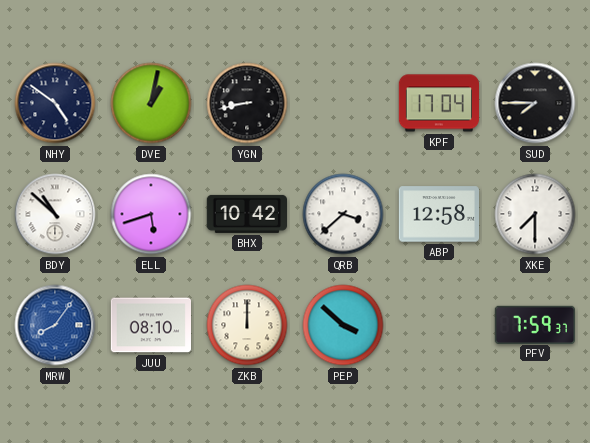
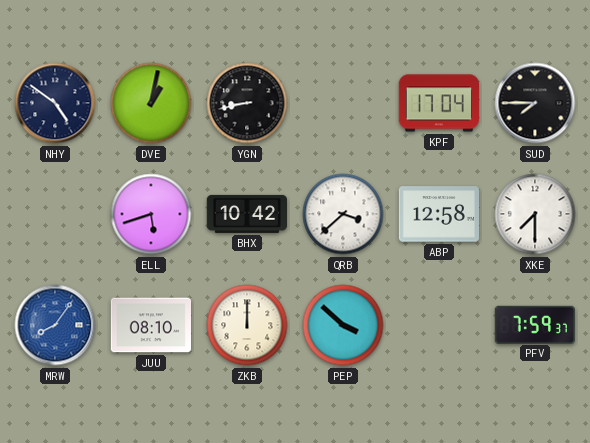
BDY: 10:52 -> none
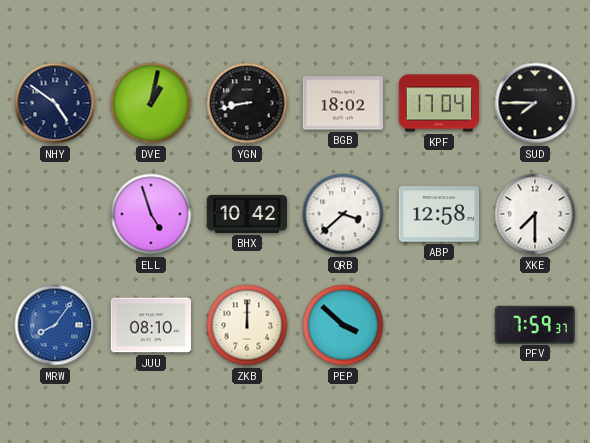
BGB: none -> 18:02
ELL: 5:42 -> 4:57
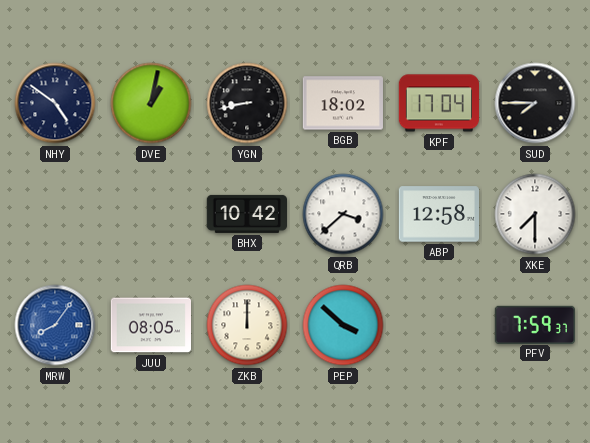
ELL: 4:57 -> none
JUU: 08:10 -> 08:05
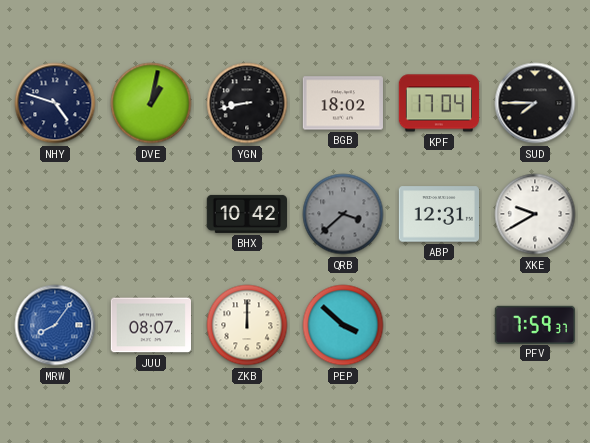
NHY: 4:51 -> 4:48
QRB dial: white -> grey
ABP: 12:58 -> 12:31
XKE: 7:30 -> 9:40
JUU: 08:05 -> 08:07
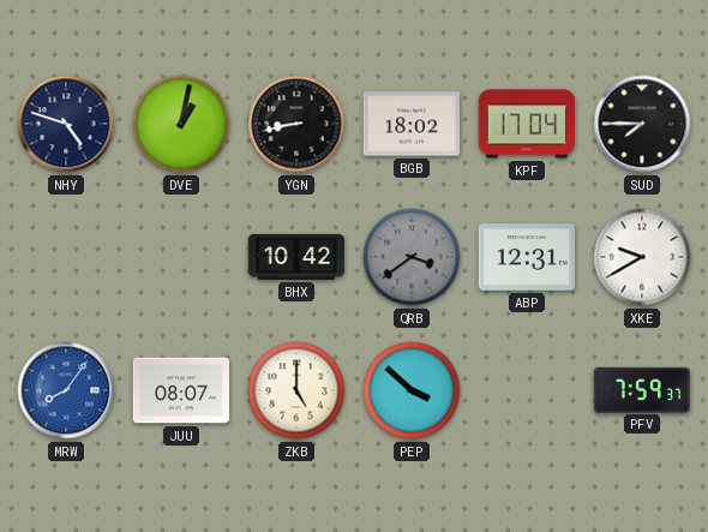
QRB: 3:38 -> 3:39
ZKB: 12:00 -> 5:00
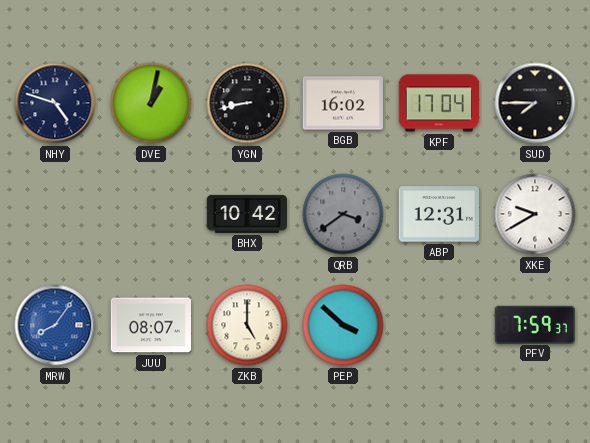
BGB: 18:02 -> 16:02
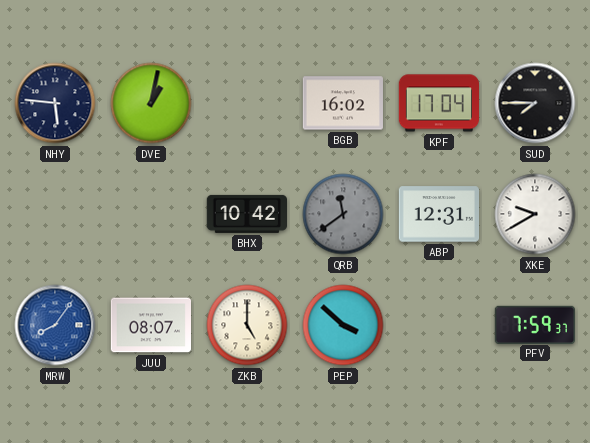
NHY: 4:48 -> 5:46
YGN: 8:43 -> none
QRB: 3:39 -> 11:39
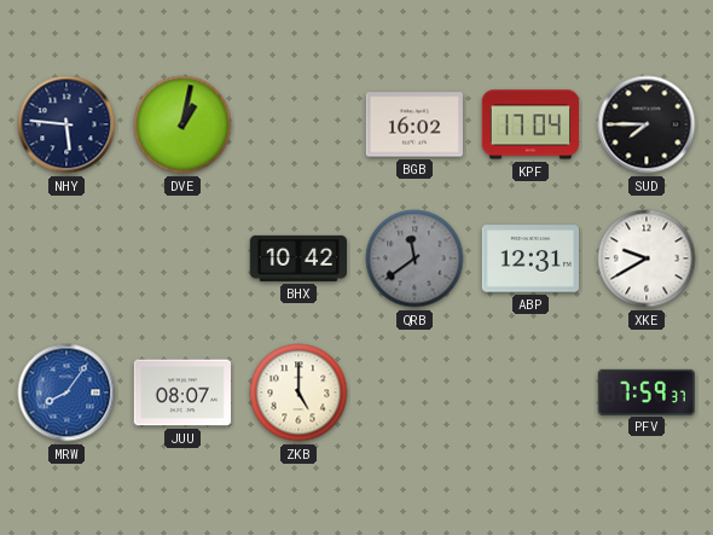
PEP: 3:52 -> none
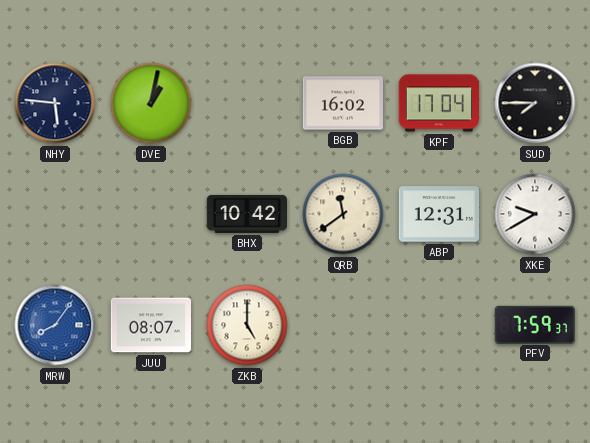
QRB dial: grey -> cream
